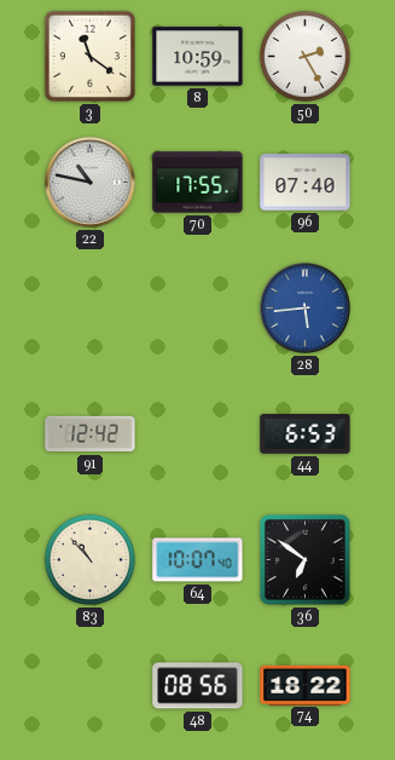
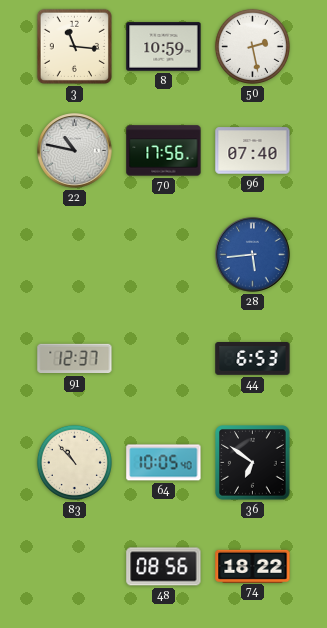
3: 11:21 -> 11:16
50: 2:25 -> 2:28
70: 17:55 -> 17:56
91: 12:42 -> 12:37
64: 10:07 -> 10:05
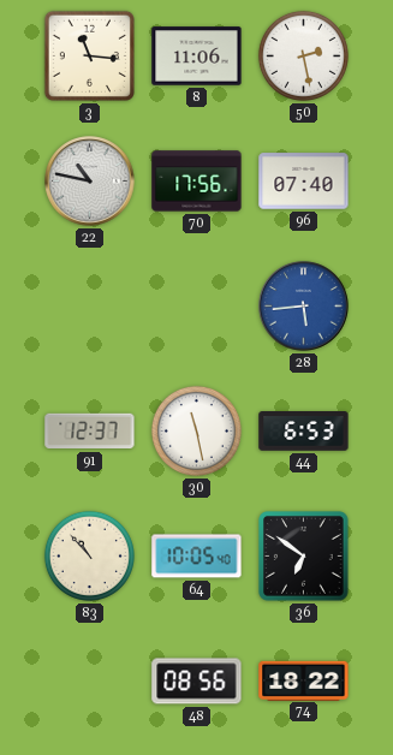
8: 10:59 -> 11:06
30: none -> 11:28
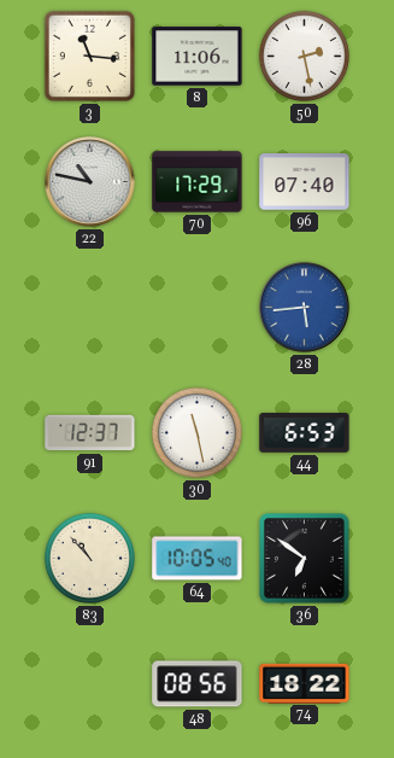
70: 17:56 -> 17:29
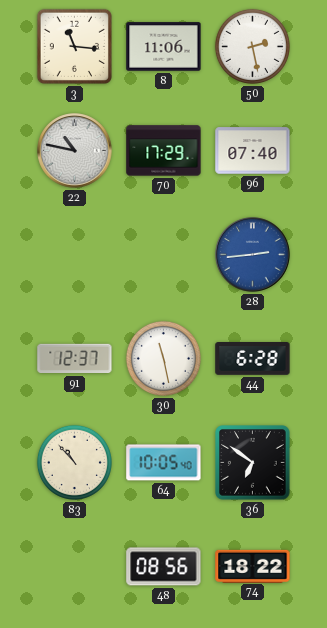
28: 5:44 -> 2:44
44: 6:53 -> 6:28
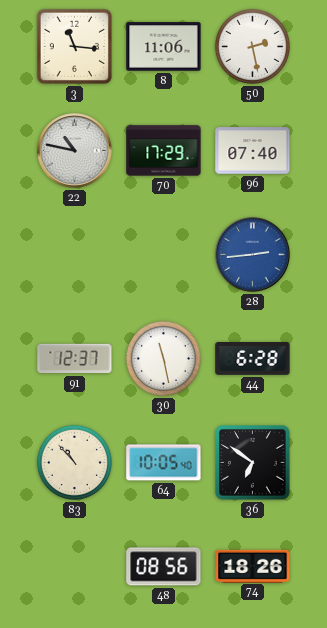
74: 18:22 -> 18:26
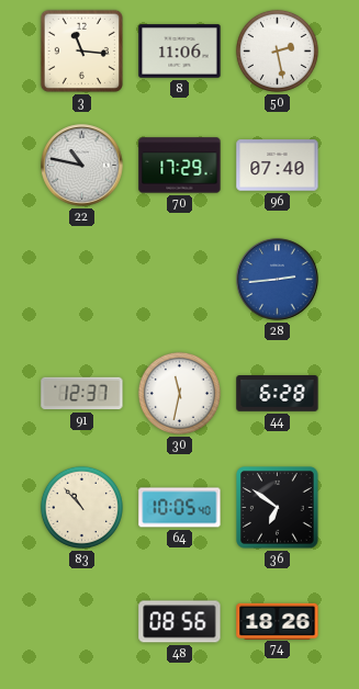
30: 11:28 -> 11:32
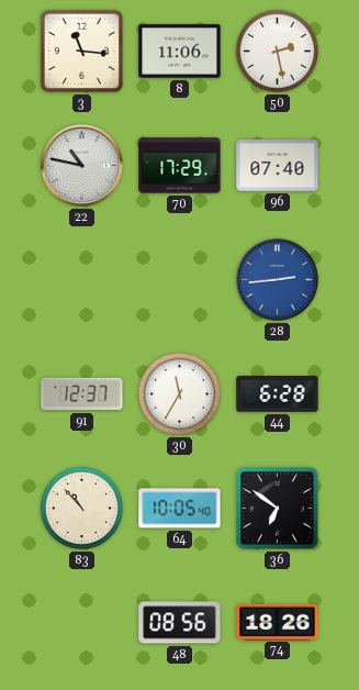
30: 11:32 -> 11:35
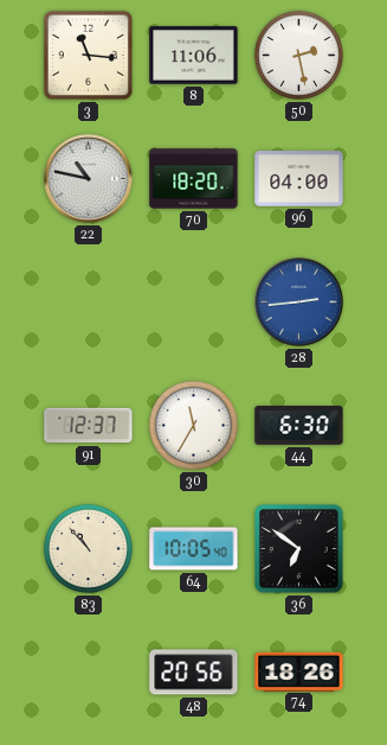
70: 17:29 -> 18:20
96: 07:40 -> 04:00
44: 6:28 -> 6:30
48: 08:56 -> 20:56
